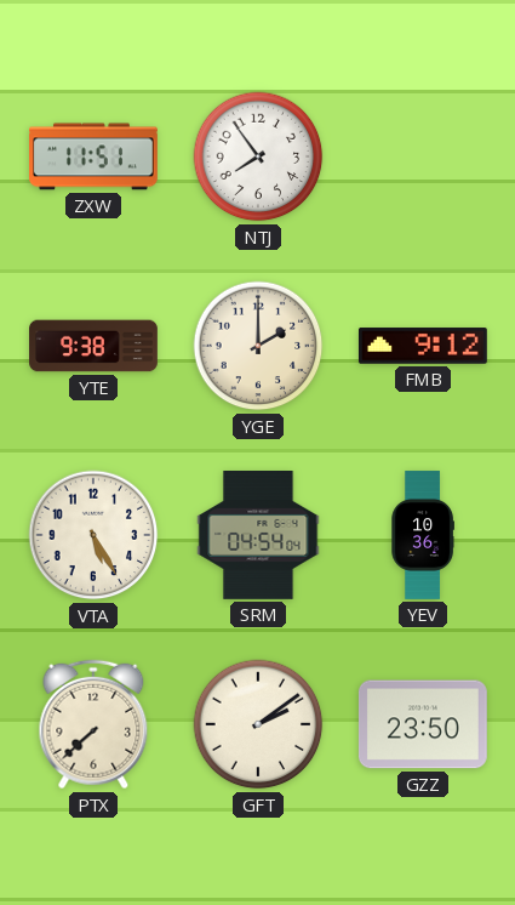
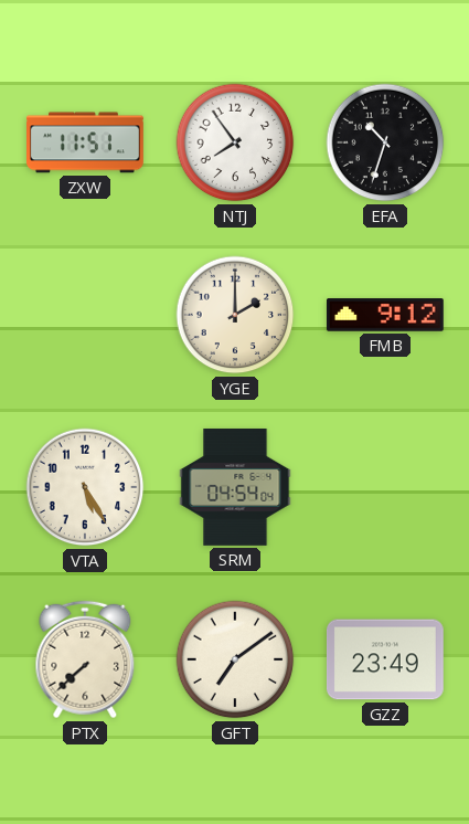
EFA: none -> 10:33
YTE: 9:38 -> none
YEV: 10:36 -> none
GFT: 2:09 -> 7:09
GZZ: 23:50 -> 23:49
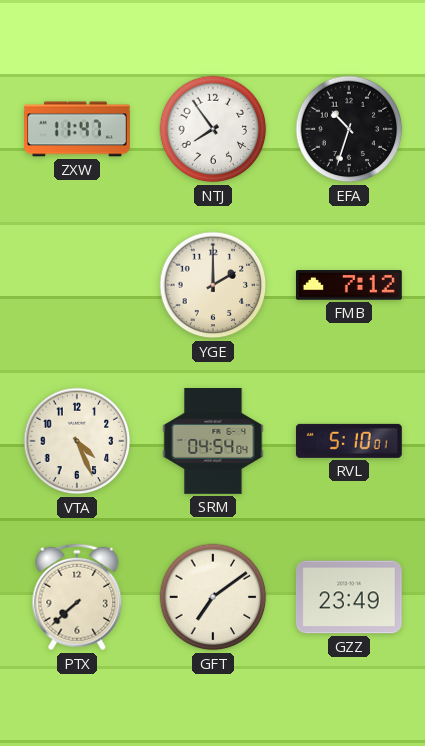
ZXW: 11:51 -> 11:47
FMB: 9:12 -> 7:12
VTA: 5:25 -> 4:26
RVL: none -> 5:10
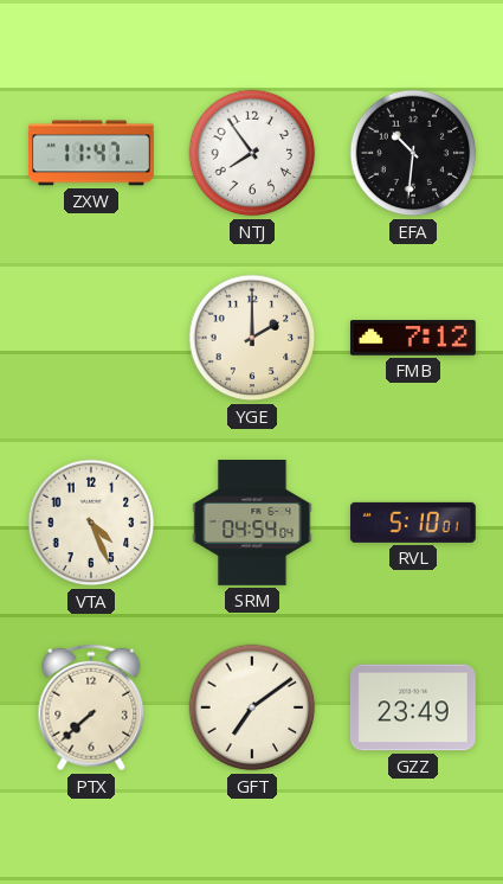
EFA: 10:33 -> 10:31
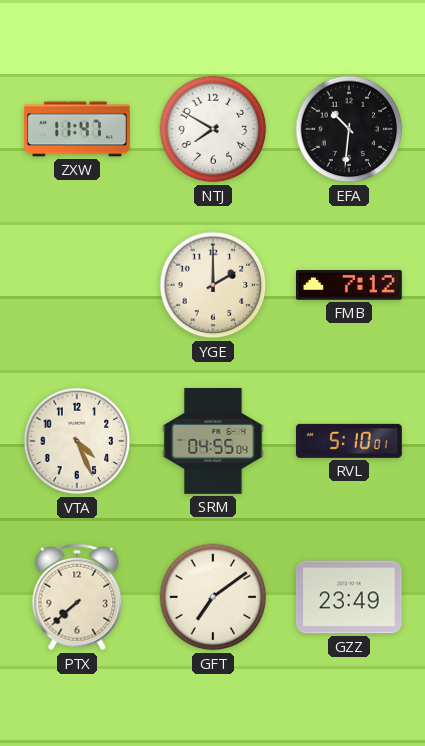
NTJ: 7:54 -> 7:50
SRM: 04:54 -> 04:55
